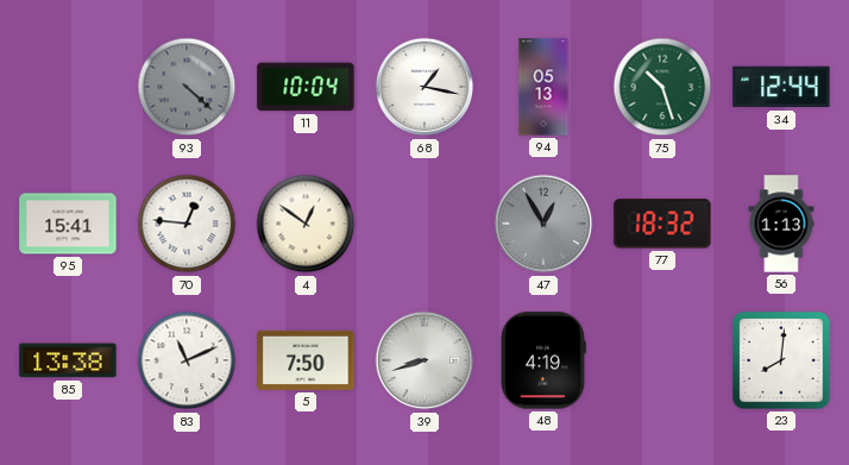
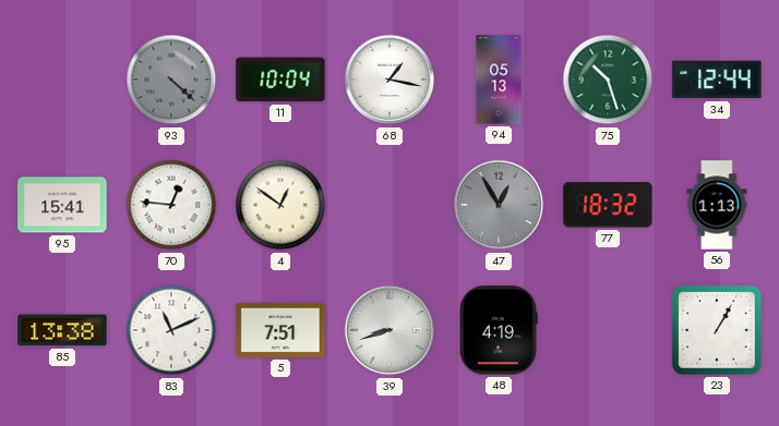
5: 7:50 -> 7:51
23: 8:01 -> 1:05
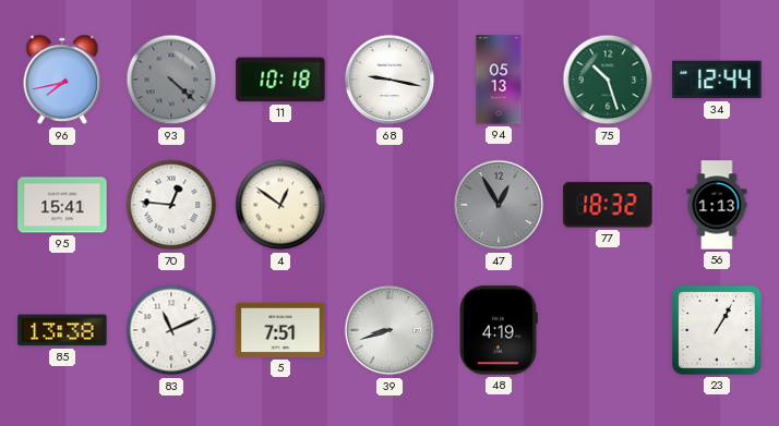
96: none -> 7:43
11: 10:04 -> 10:18
68: 1:17 -> 9:17
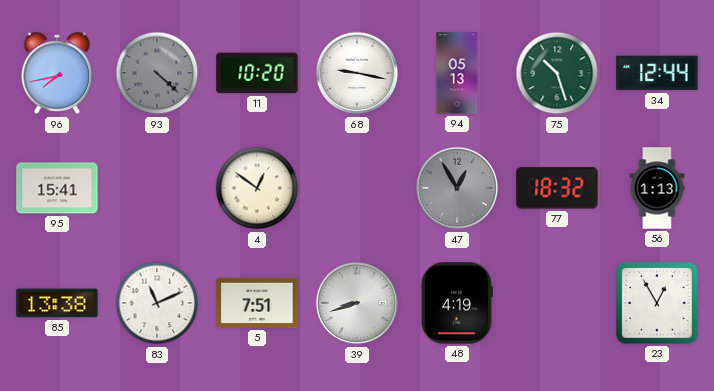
11: 10:18 -> 10:20
70: 12:46 -> none
23: 1:05 -> 12:55
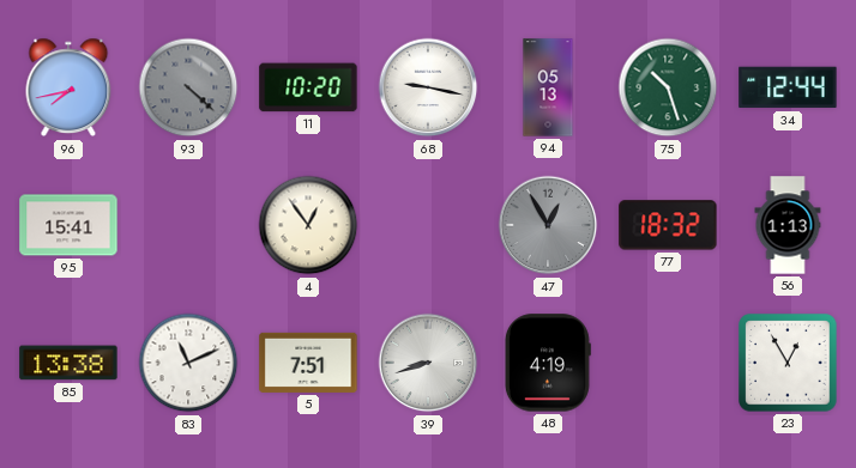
4: 12:51 -> 12:54
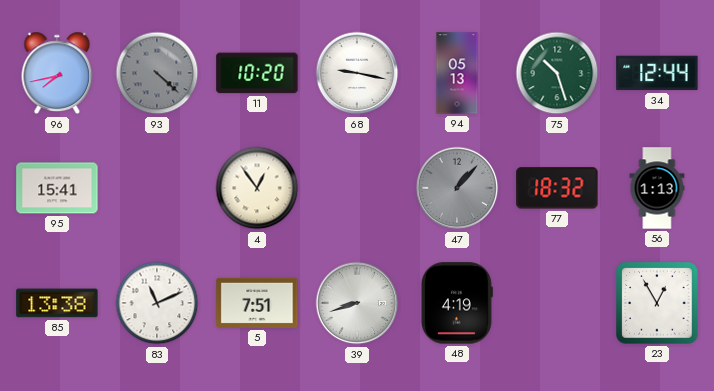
47: 12:55 -> 1:07
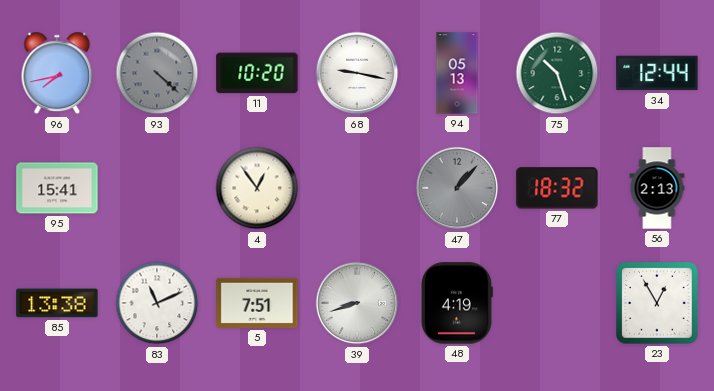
56: 1:13 -> 2:13
